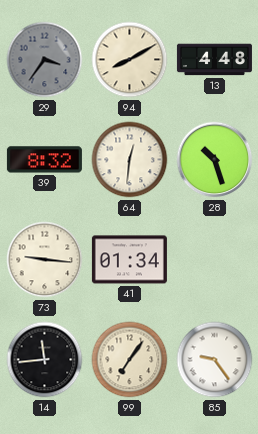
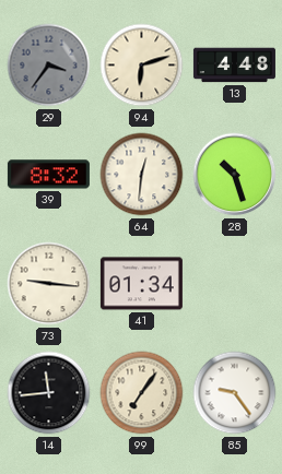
94: 8:10 -> 6:12
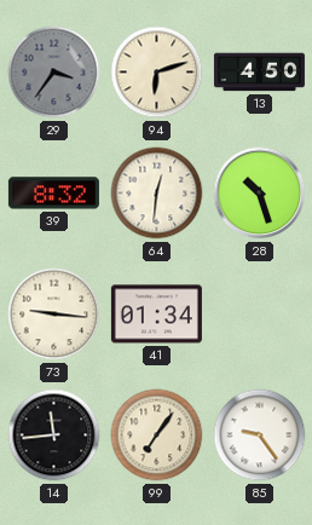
13: 4:48 -> 4:50
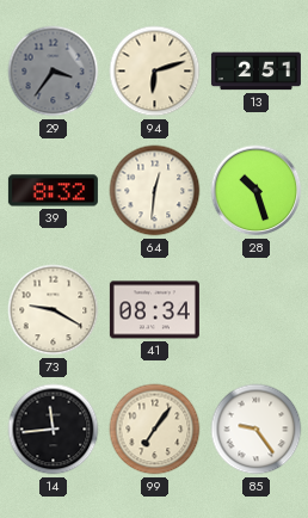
13: 4:50 -> 2:51
73: 9:16 -> 9:20
41: 01:34 -> 08:34
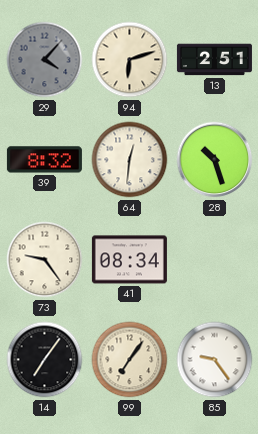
29: 3:36 -> 4:07
73: 9:20 -> 9:24
14: 11:44 -> 7:06
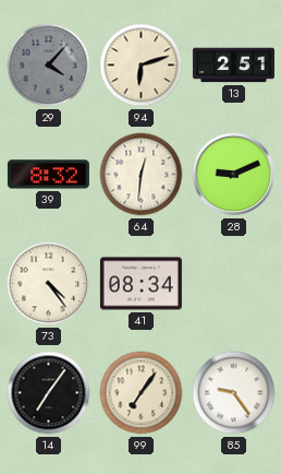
28: 10:27 -> 9:11
73: 9:24 -> 4:24
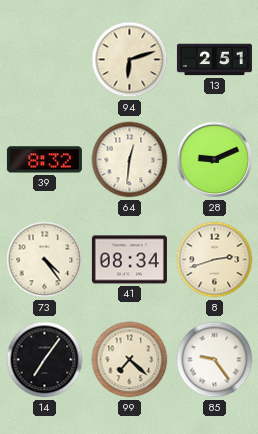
29: 4:07 -> none
8: none -> 2:42
99: 7:06 -> 7:22
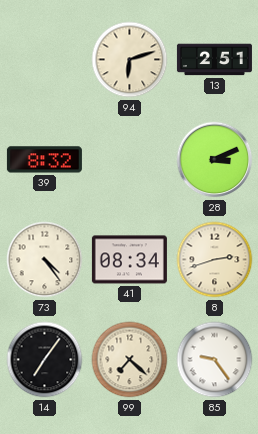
64: 12:31 -> none
28: 9:11 -> 3:11
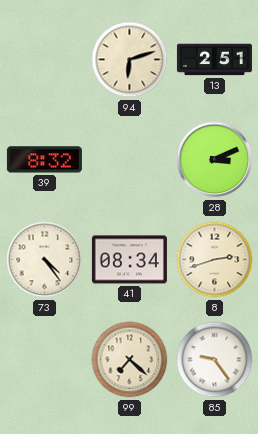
14: 7:06 -> none
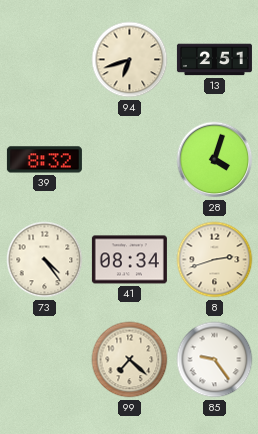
94: 6:12 -> 6:42
28: 3:11 -> 4:03
